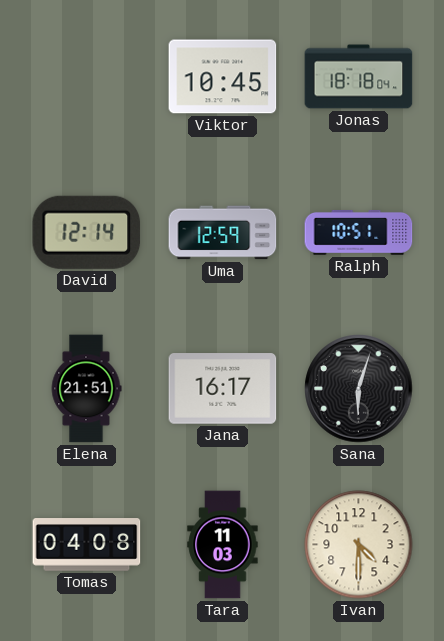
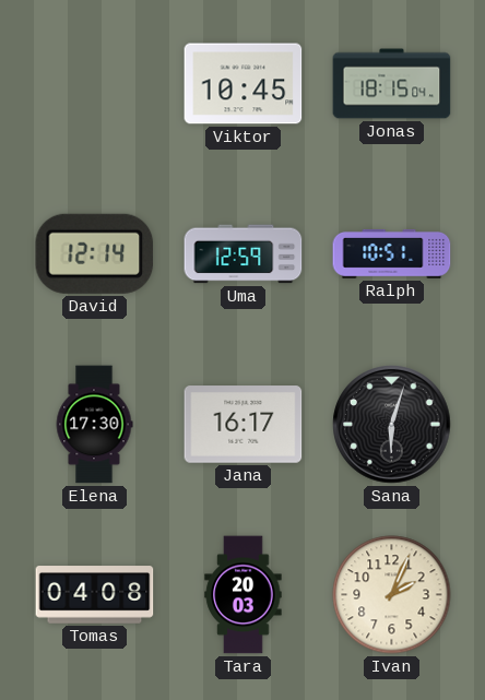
Jonas: 18:18 -> 18:15
Elena: 21:51 -> 17:30
Tara: 11:03 -> 20:03
Ivan: 4:30 -> 2:04
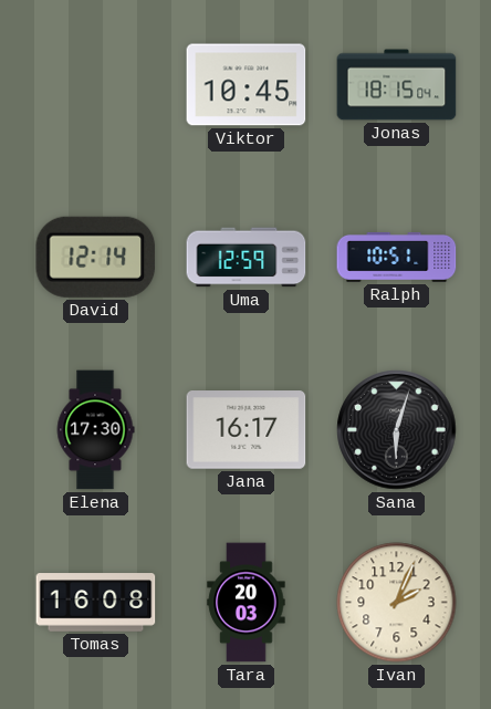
Tomas: 04:08 -> 16:08
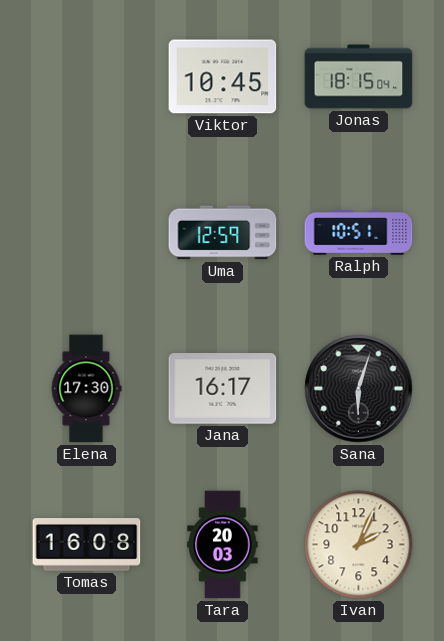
David: 12:14 -> none
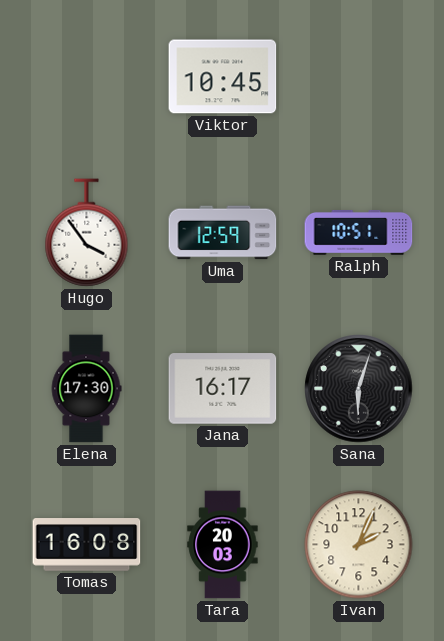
Jonas: 18:15 -> none
Hugo: none -> 3:54
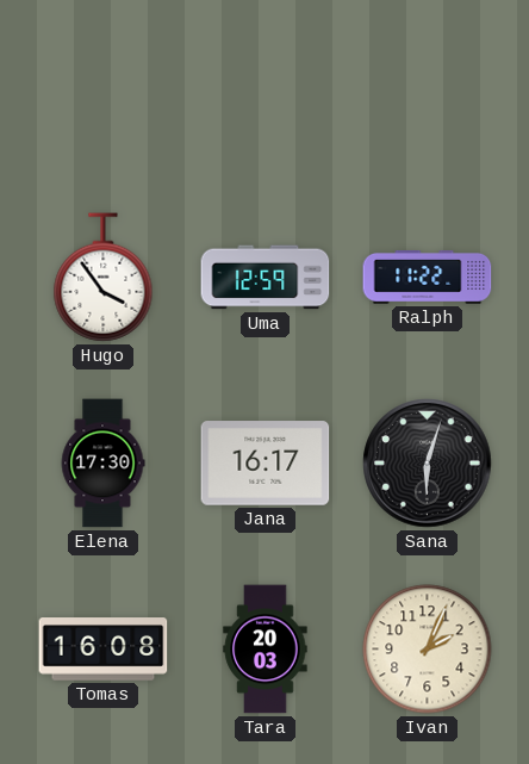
Viktor: 10:45 -> none
Ralph: 10:51 -> 11:22
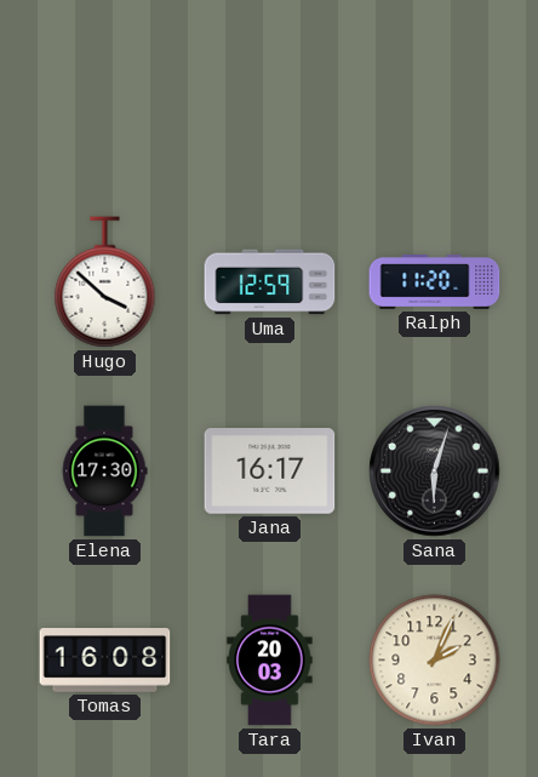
Hugo: 3:54 -> 3:52
Ralph: 11:22 -> 11:20
